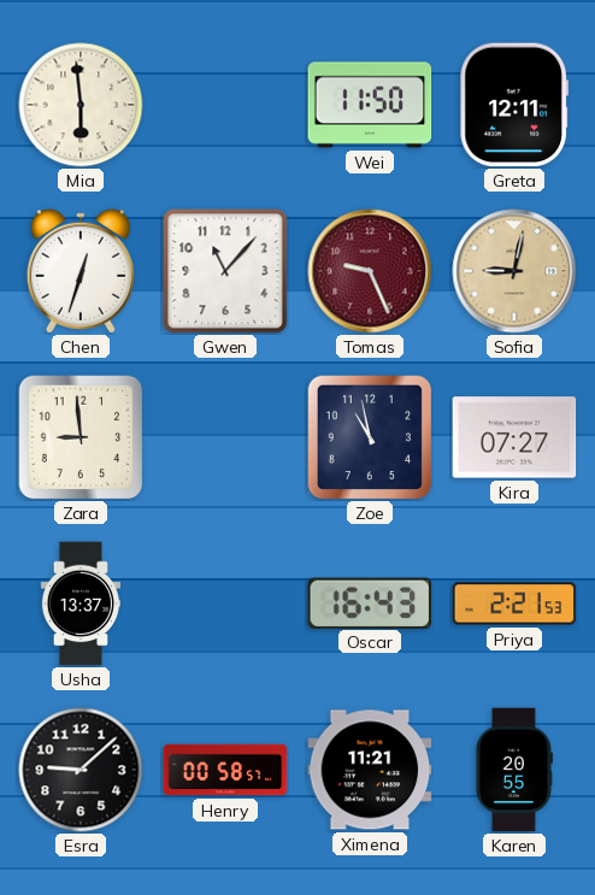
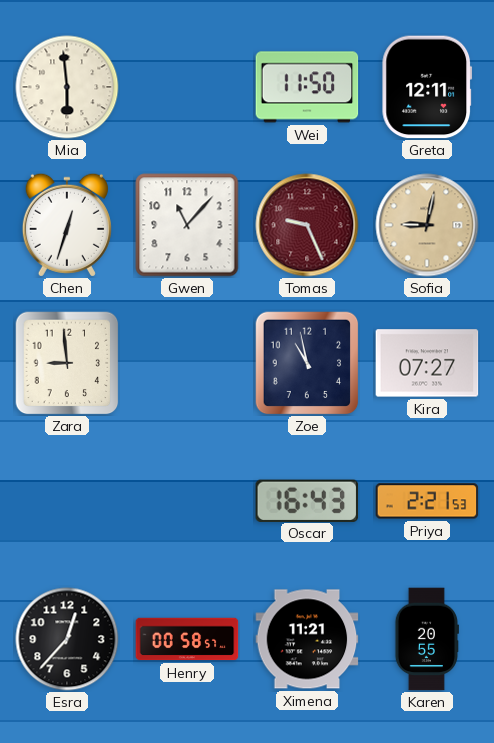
Usha: 13:37 -> none
Esra: 9:08 -> 12:37
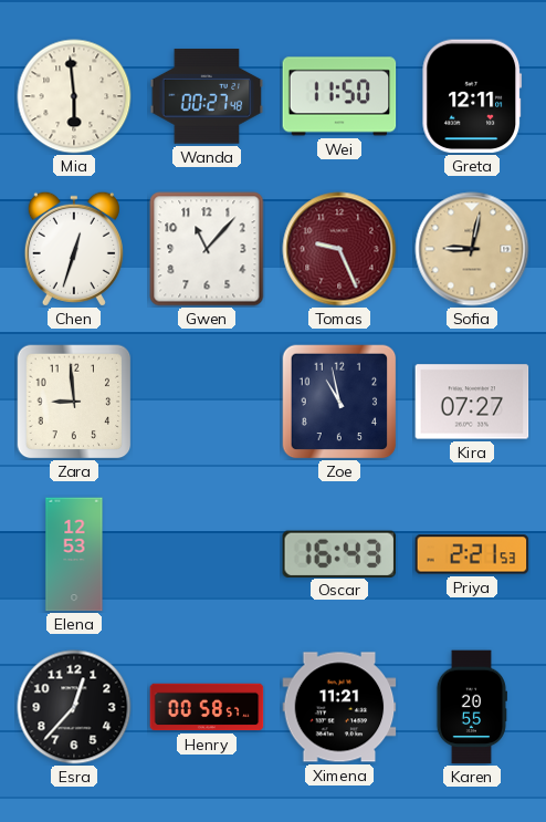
Wanda: none -> 00:27
Elena: none -> 12:53
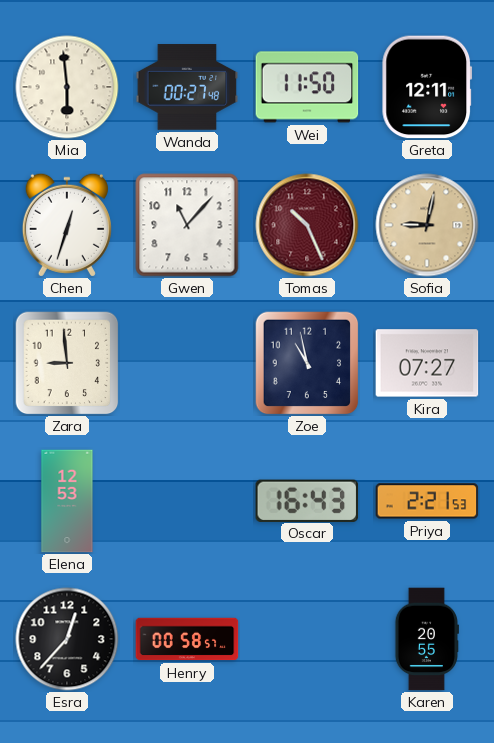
Tomas: 9:26 -> 10:26
Ximena: 11:21 -> none
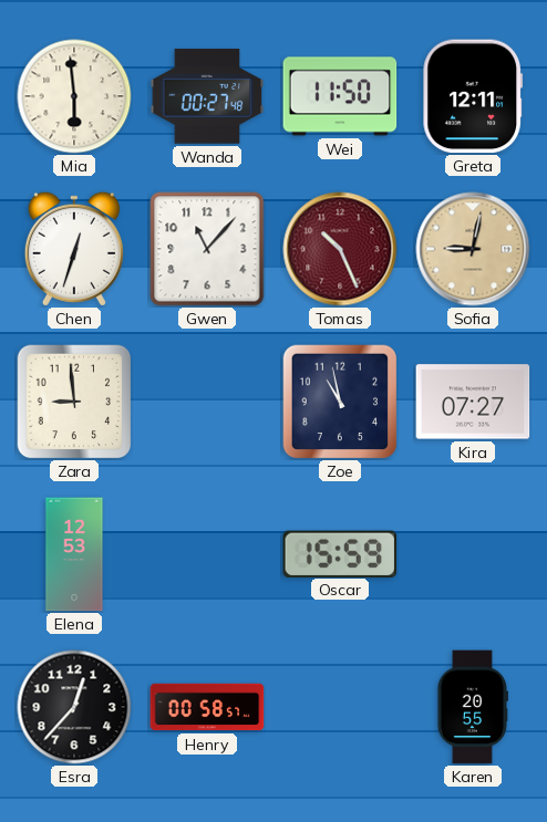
Oscar: 16:43 -> 15:59
Priya: 2:21 -> none
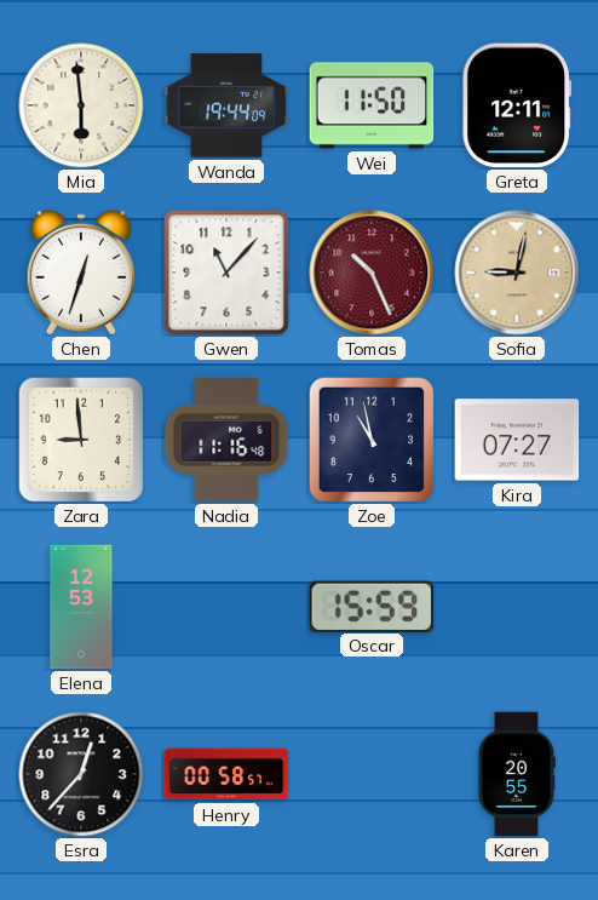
Wanda: 00:27 -> 19:44
Nadia: none -> 11:16
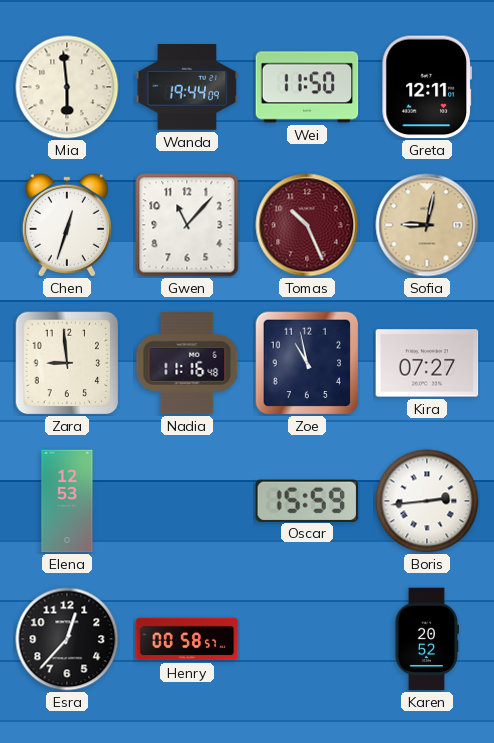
Boris: none -> 2:44
Karen: 20:55 -> 20:52
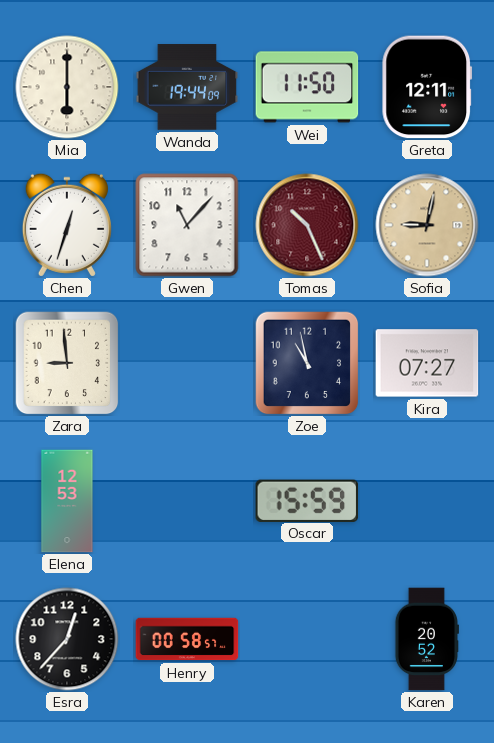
Mia: 5:59 -> 6:00
Nadia: 11:16 -> none
Boris: 2:44 -> none
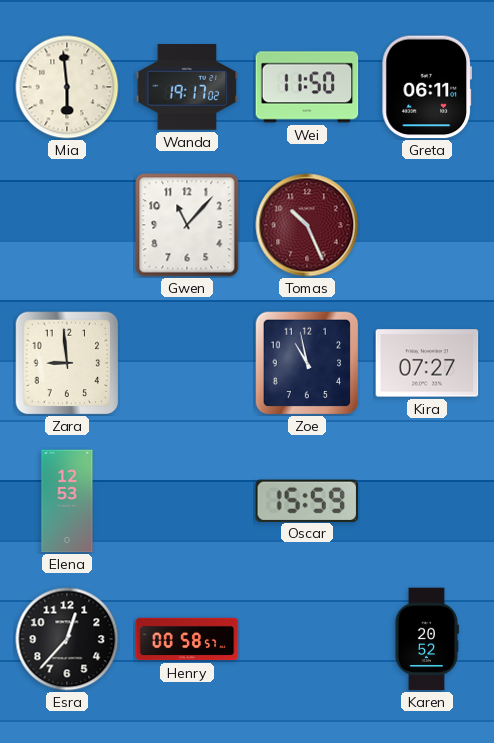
Mia: 6:00 -> 5:59
Wanda: 19:44 -> 19:17
Greta: 12:11 -> 06:11
Chen: 12:33 -> none
Sofia: 9:02 -> none
